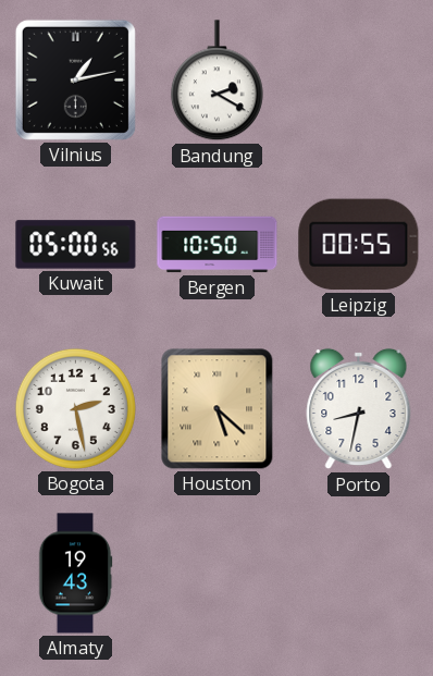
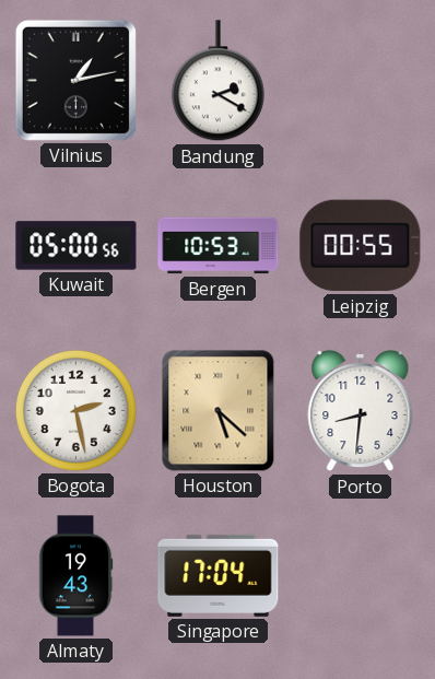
Bergen: 10:50 -> 10:53
Porto: 8:32 -> 8:31
Singapore: none -> 17:04
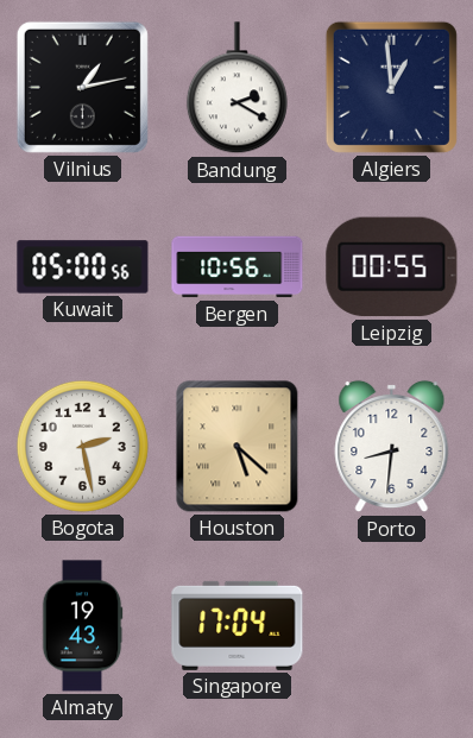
Algiers: none -> 12:59
Bergen: 10:53 -> 10:56
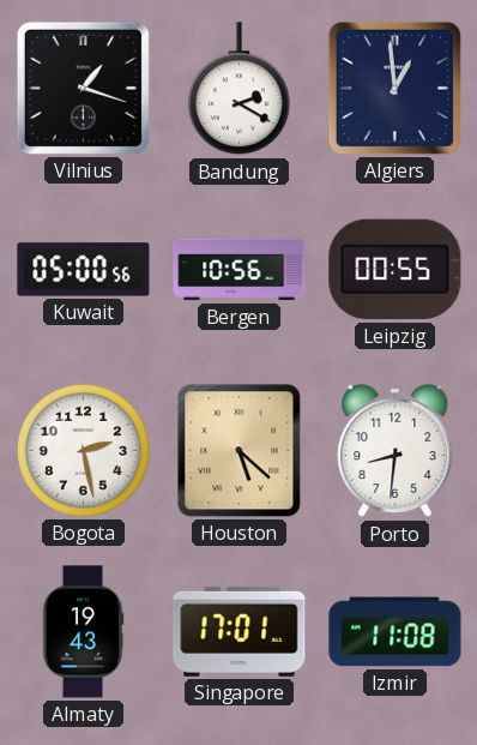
Vilnius: 1:13 -> 1:18
Singapore: 17:04 -> 17:01
Izmir: none -> 11:08
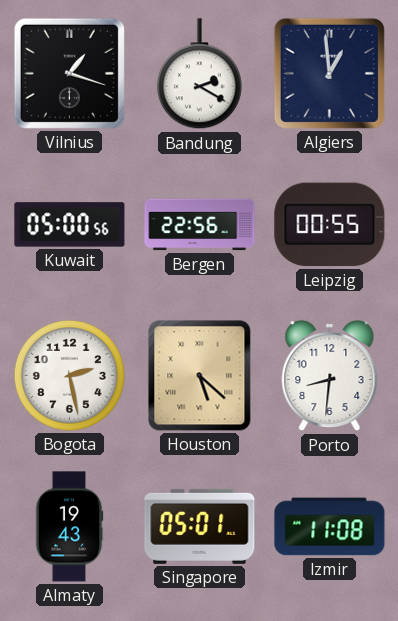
Bergen: 10:56 -> 22:56
Singapore: 17:01 -> 05:01
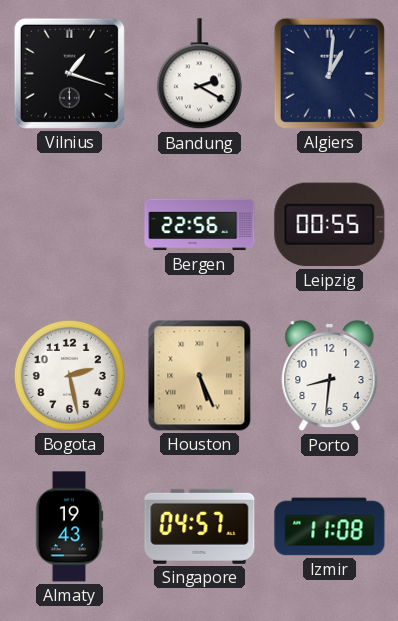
Algiers: 12:59 -> 1:01
Kuwait: 05:00 -> none
Houston: 5:22 -> 5:26
Singapore: 05:01 -> 04:57
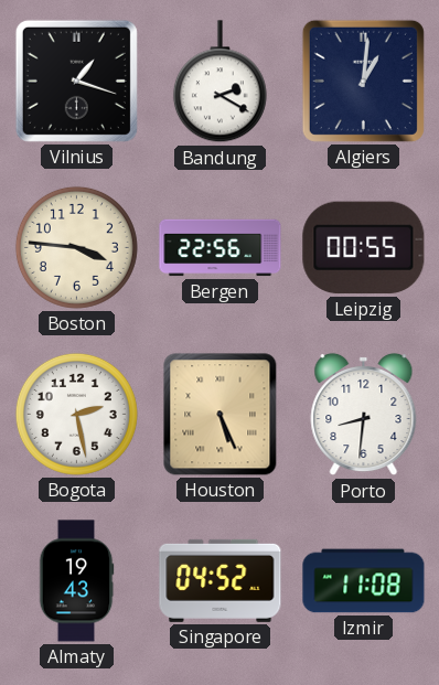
Boston: none -> 3:46
Singapore: 04:57 -> 04:52
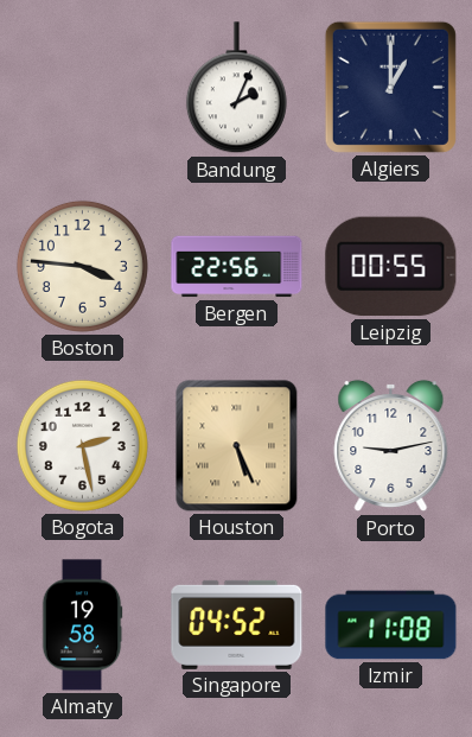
Vilnius: 1:18 -> none
Bandung: 2:20 -> 2:04
Algiers: 1:01 -> 1:00
Porto: 8:31 -> 9:13
Almaty: 19:43 -> 19:58
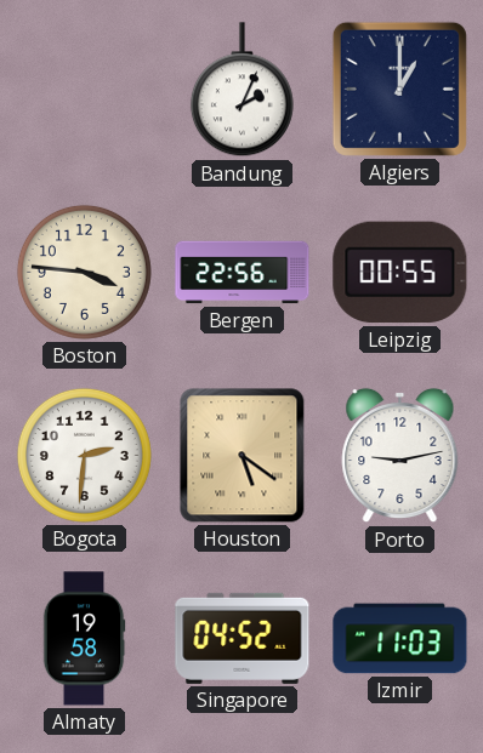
Bogota: 2:28 -> 2:31
Houston: 5:26 -> 5:21
Izmir: 11:08 -> 11:03
